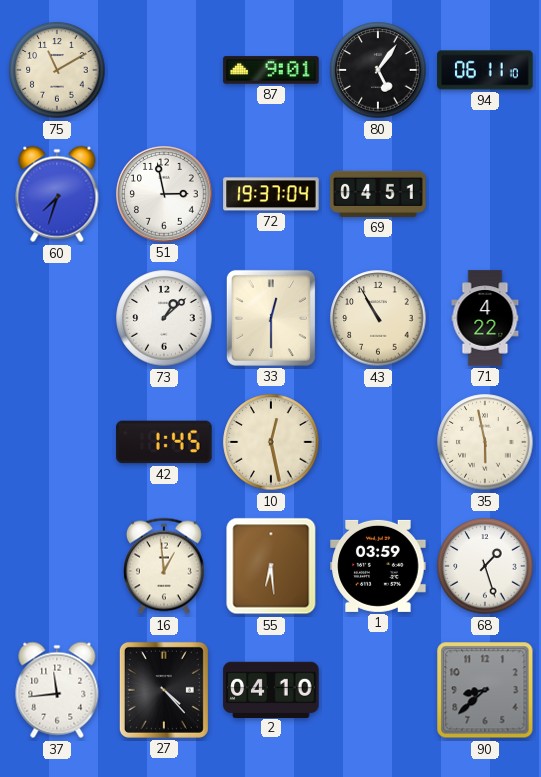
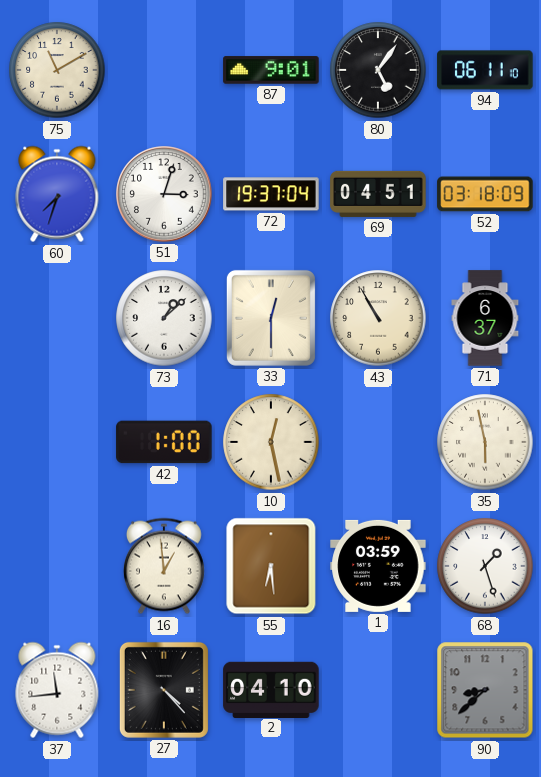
51: 2:58 -> 3:03
52: none -> 03:18
71: 4:22 -> 6:37
42: 1:45 -> 1:00
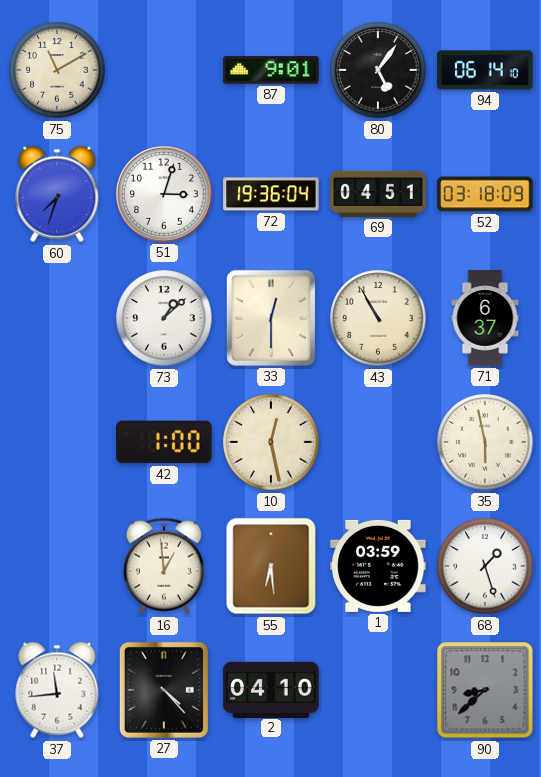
94: 06:11 -> 06:14
72: 19:37 -> 19:36
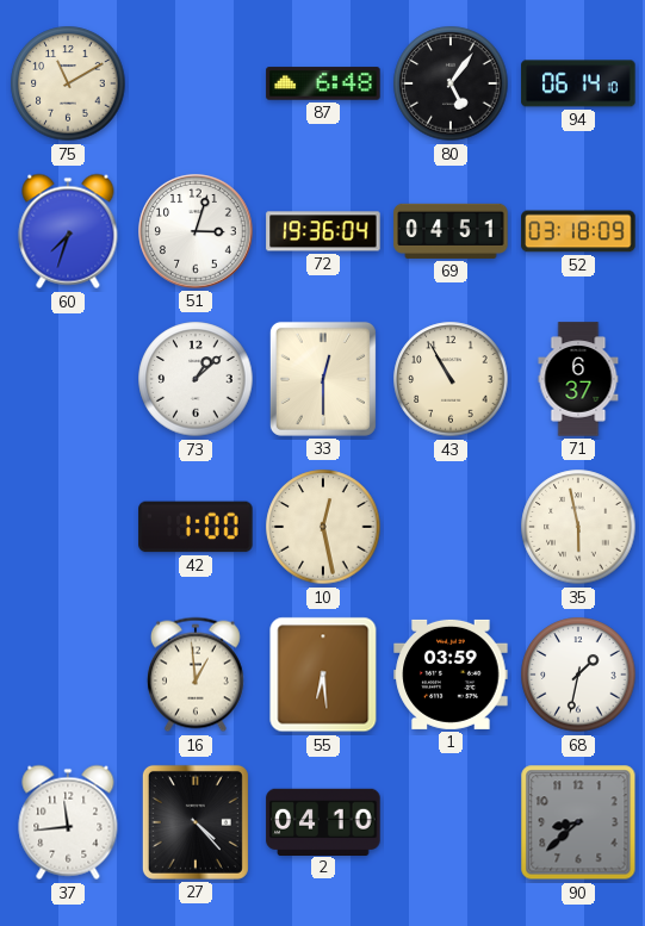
87: 9:01 -> 6:48
68: 1:27 -> 1:32
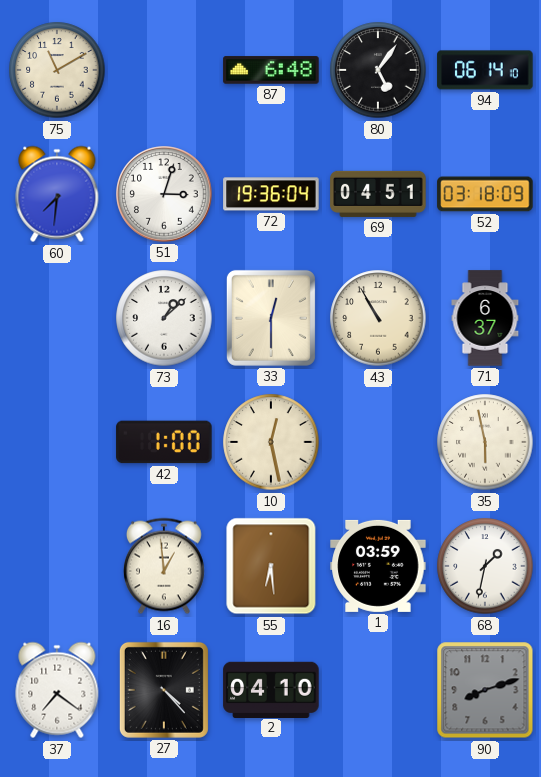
60: 7:33 -> 7:31
37: 11:44 -> 7:21
90: 8:38 -> 8:12
